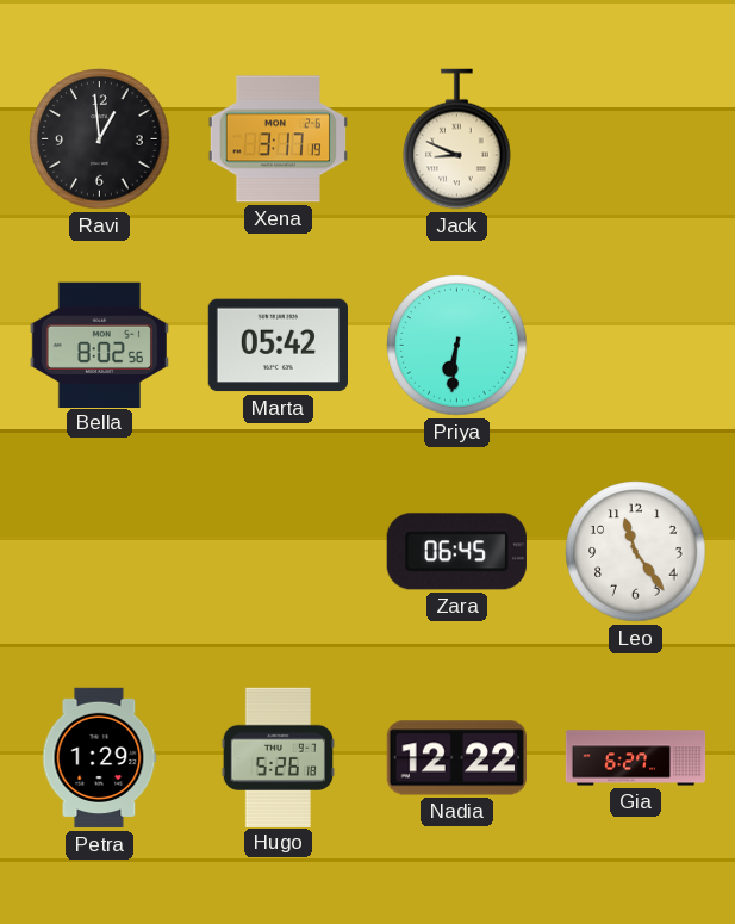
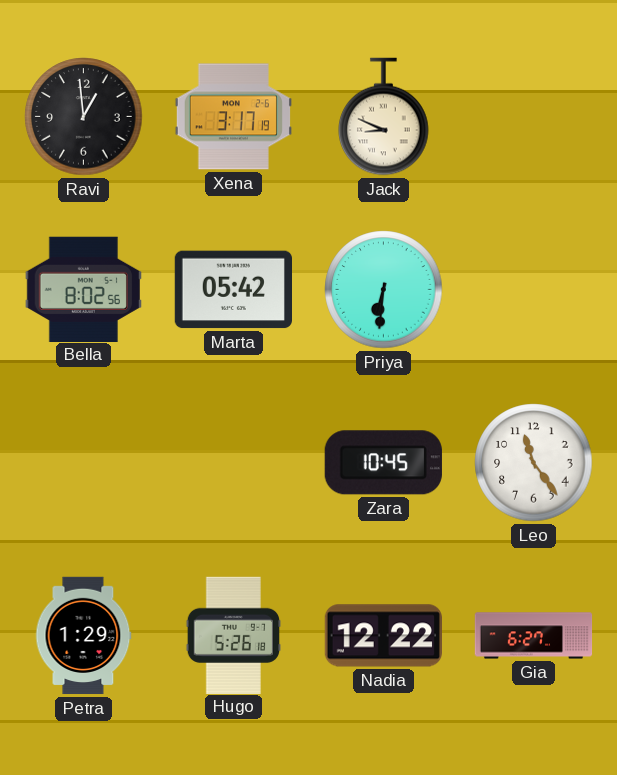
Zara: 06:45 -> 10:45
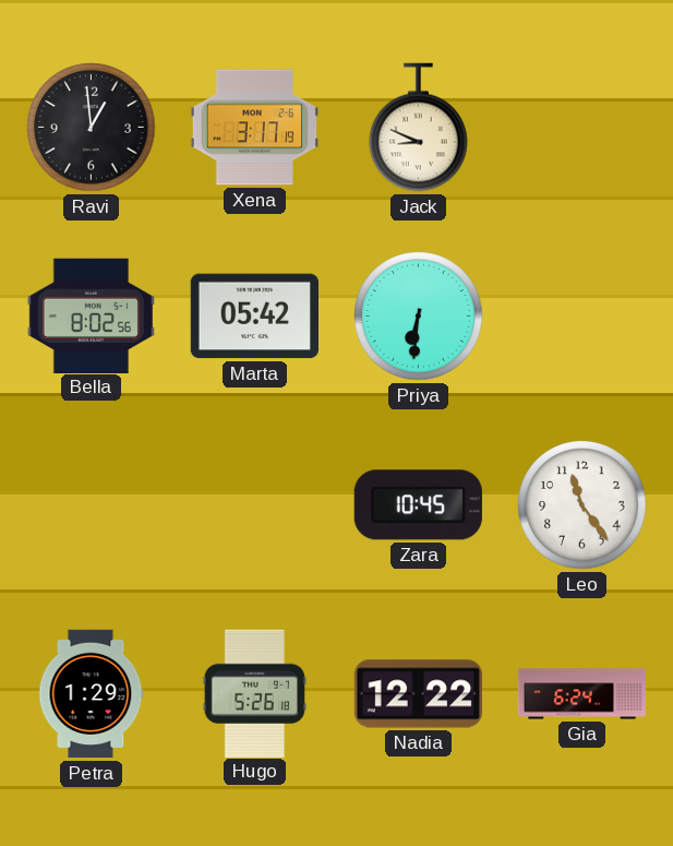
Gia: 6:27 -> 6:24
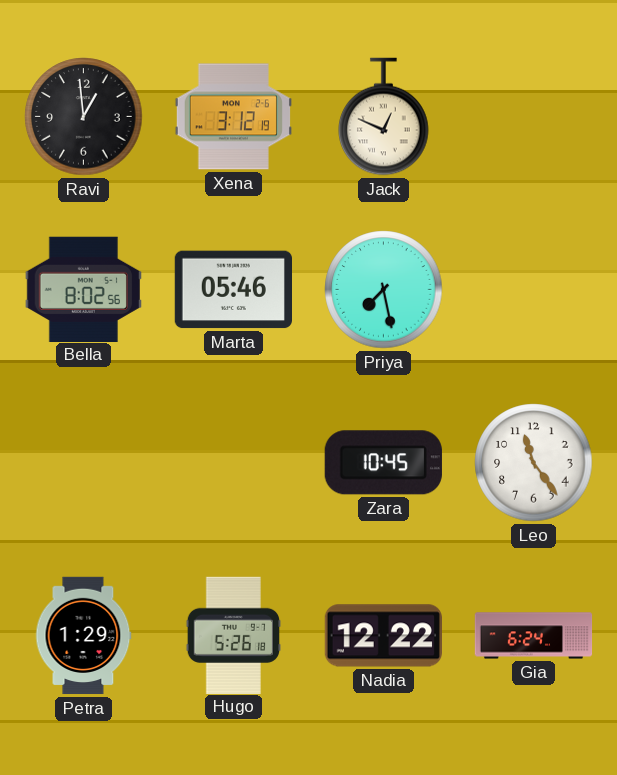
Xena: 3:17 -> 3:12
Jack: 8:49 -> 12:49
Marta: 05:42 -> 05:46
Priya: 6:31 -> 7:28
